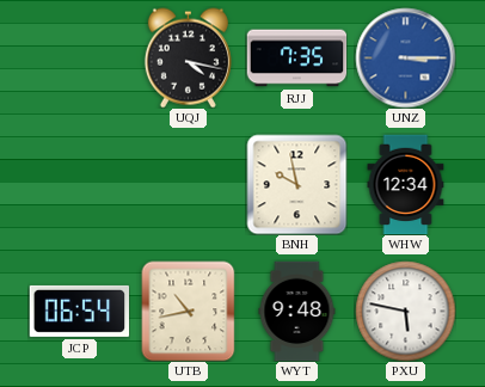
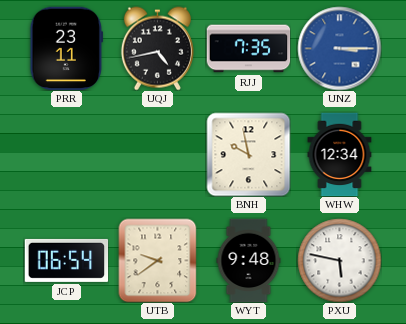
PRR: none -> 23:11
UQJ: 4:17 -> 4:43
UTB: 10:43 -> 9:39
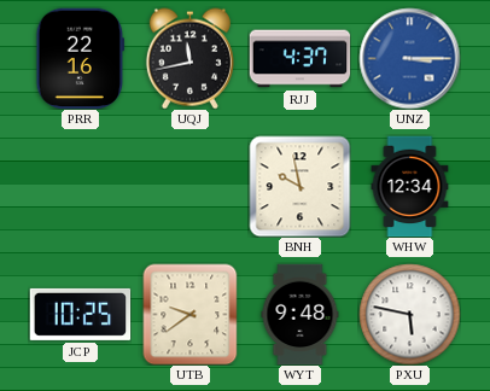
PRR: 23:11 -> 22:16
UQJ: 4:43 -> 11:43
RJJ: 7:35 -> 4:37
JCP: 06:54 -> 10:25
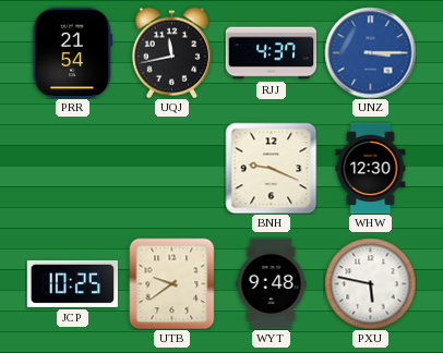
PRR: 22:16 -> 21:54
BNH: 9:58 -> 9:19
WHW: 12:34 -> 12:30
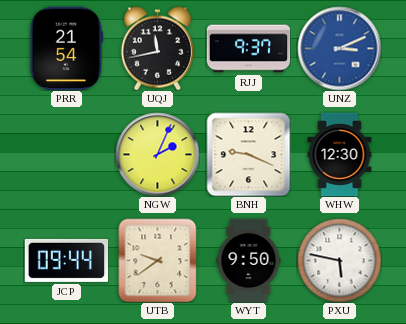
RJJ: 4:37 -> 9:37
UNZ: 3:15 -> 3:11
NGW: none -> 2:04
JCP: 10:25 -> 09:44
WYT: 9:48 -> 9:50
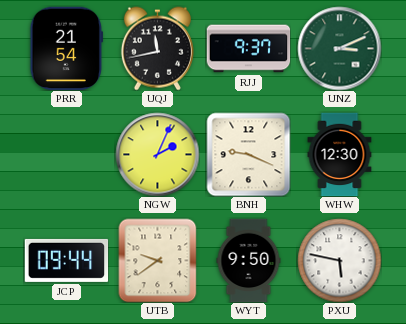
UNZ dial: blue -> green
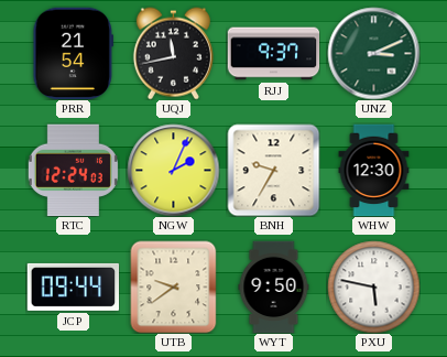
RTC: none -> 12:24
BNH: 9:19 -> 9:35
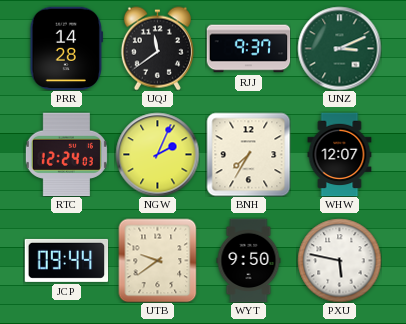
PRR: 21:54 -> 14:28
UQJ: 11:43 -> 11:39
BNH: 9:35 -> 7:35
WHW: 12:30 -> 12:07
